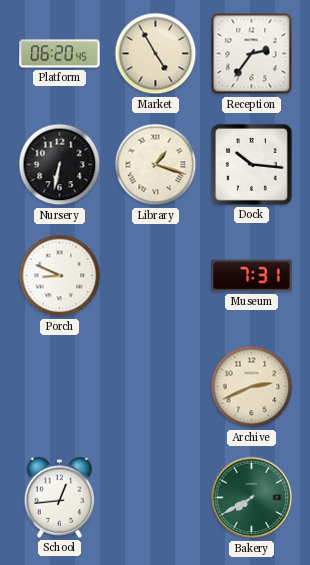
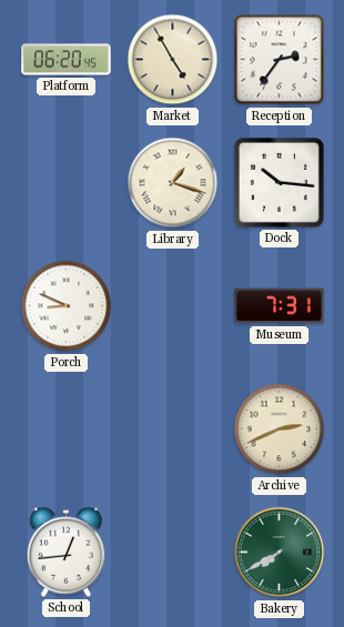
Nursery: 6:32 -> none
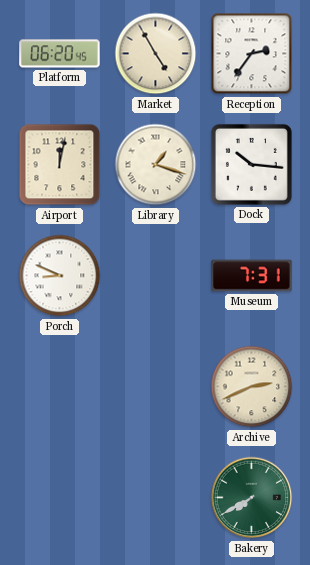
Airport: none -> 12:02
School: 12:44 -> none
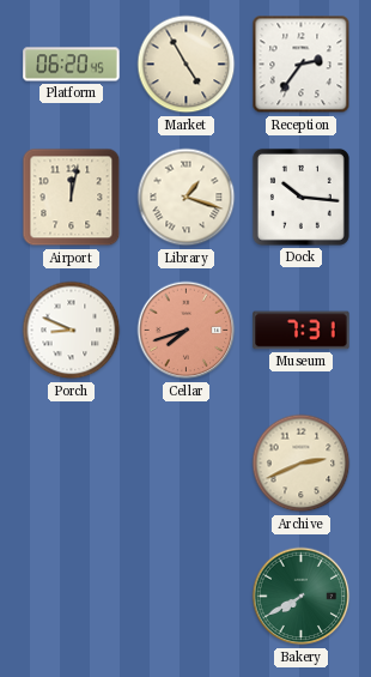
Cellar: none -> 7:42
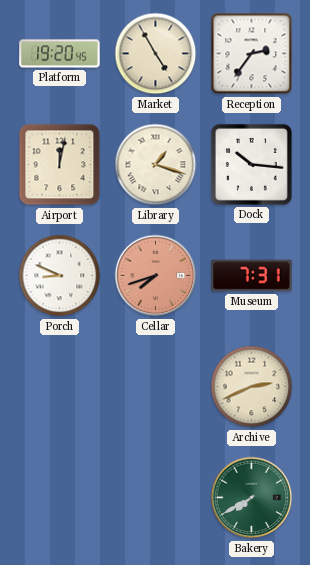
Platform: 06:20 -> 19:20
